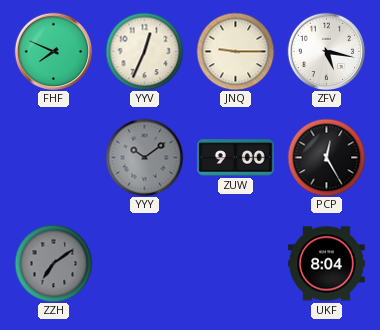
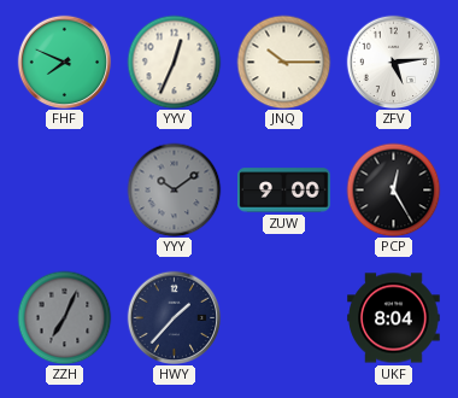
JNQ: 9:15 -> 10:15
ZFV: 5:17 -> 5:14
ZZH: 7:09 -> 7:04
HWY: none -> 1:37
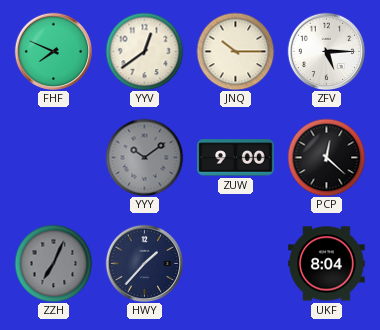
YYV: 12:34 -> 12:39
ZFV: 5:14 -> 5:15
PCP: 12:25 -> 12:22
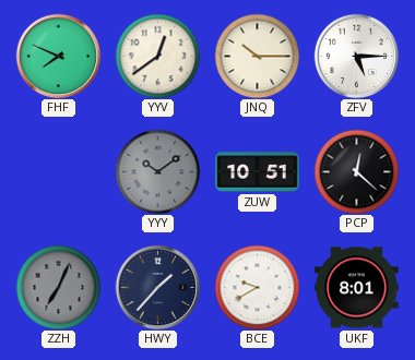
ZUW: 9:00 -> 10:51
BCE: none -> 9:40
UKF: 8:04 -> 8:01
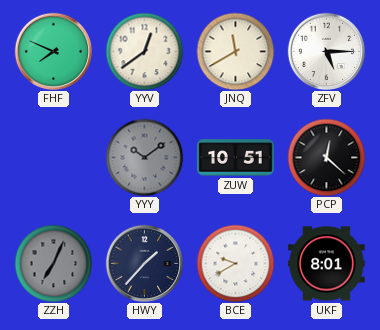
JNQ: 10:15 -> 11:40
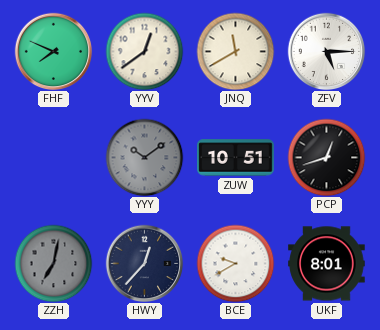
PCP: 12:22 -> 12:42
ZZH: 7:04 -> 7:02
HWY: 1:37 -> 12:37
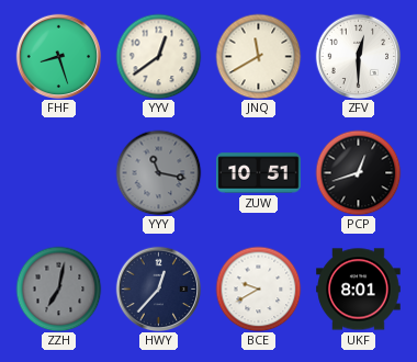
FHF: 7:49 -> 8:27
ZFV: 5:15 -> 12:30
YYY: 10:09 -> 11:17
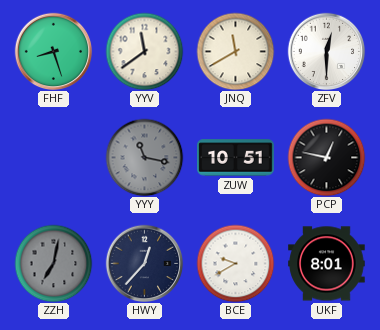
YYV: 12:39 -> 11:39
PCP: 12:42 -> 12:47
